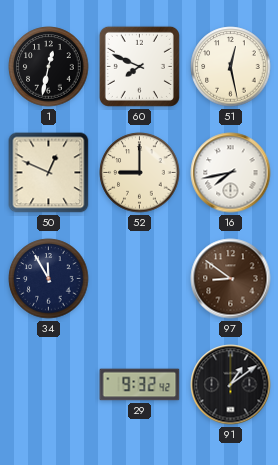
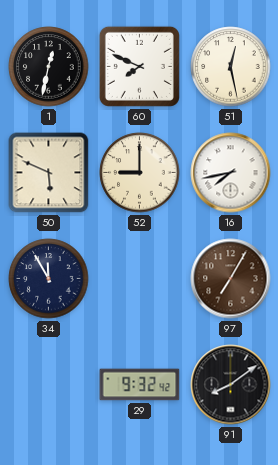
50: 12:49 -> 5:49
97: 8:51 -> 7:05
91: 1:09 -> 8:09
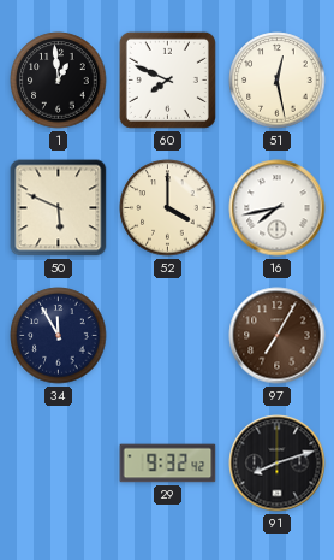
1: 12:32 -> 12:59
52: 9:00 -> 4:00
91: 8:09 -> 8:12
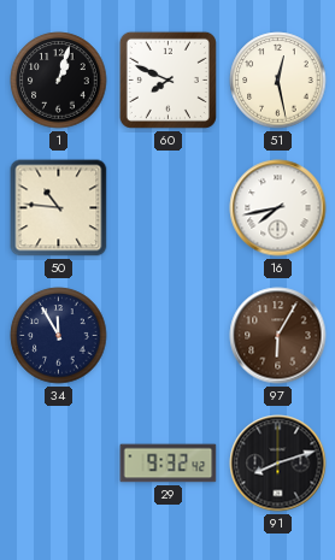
1: 12:59 -> 1:03
50: 5:49 -> 10:46
52: 4:00 -> none
97: 7:05 -> 6:05
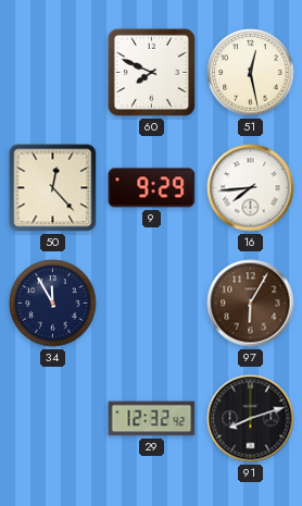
1: 1:03 -> none
50: 10:46 -> 12:23
9: none -> 9:29
16: 7:43 -> 7:44
29: 9:32 -> 12:32
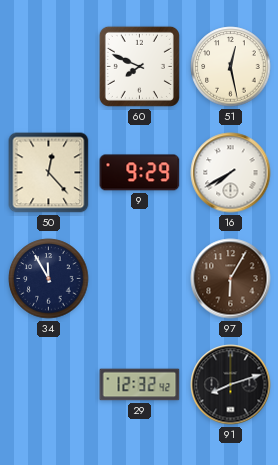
16: 7:44 -> 7:40
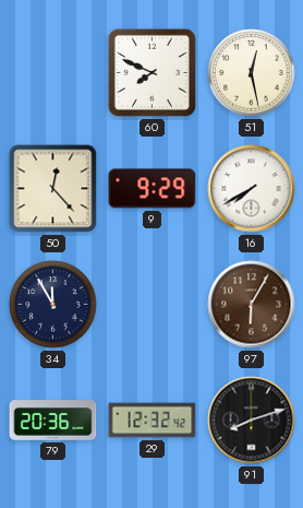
79: none -> 20:36
